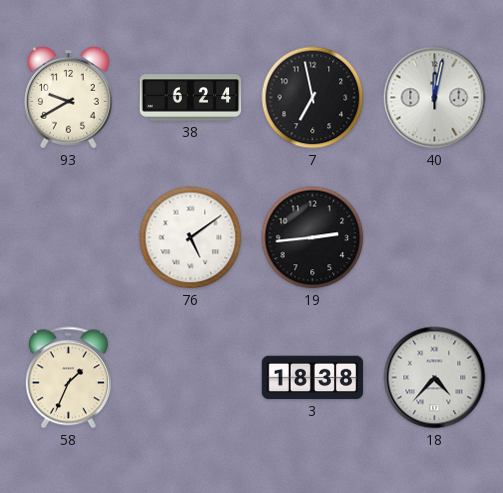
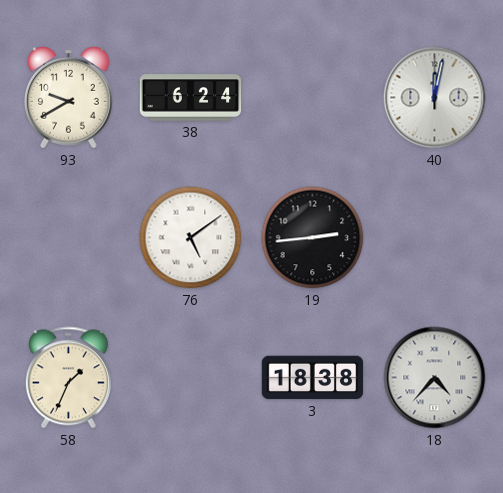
7: 6:58 -> none
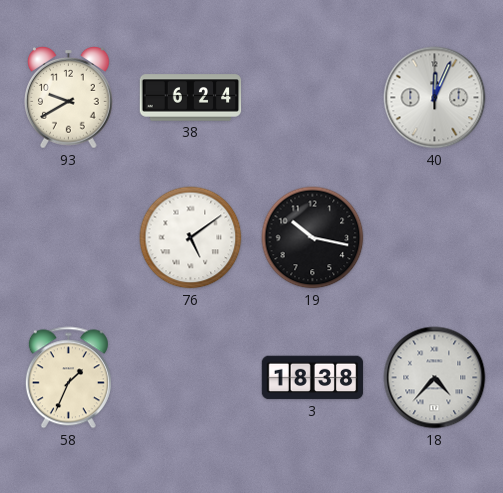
40: 12:02 -> 12:04
19: 2:44 -> 10:17
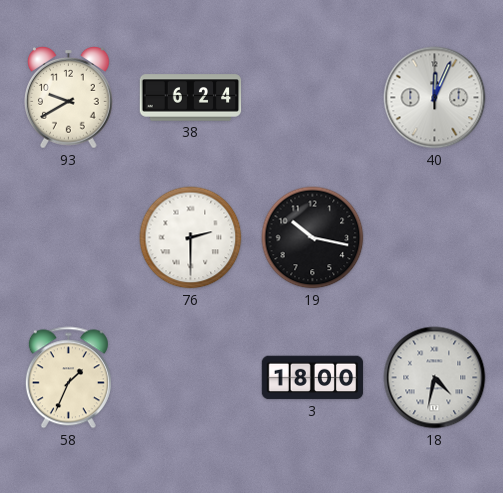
76: 5:09 -> 2:30
3: 18:38 -> 18:00
18: 4:37 -> 4:32
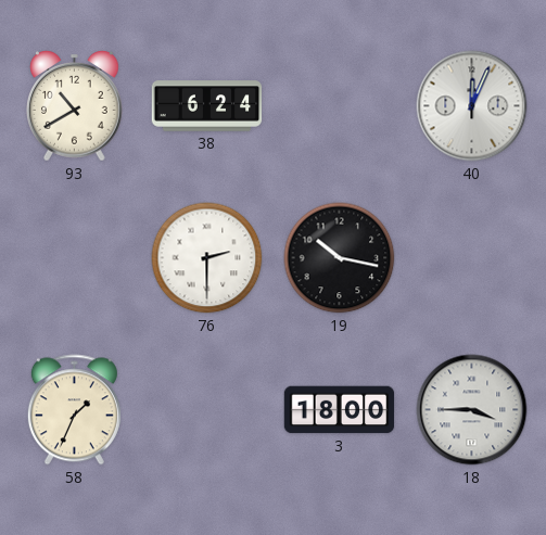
93: 9:40 -> 10:40
18: 4:32 -> 3:45
